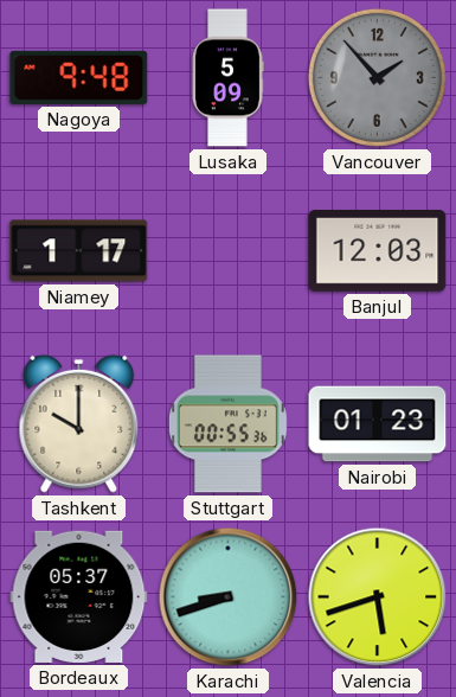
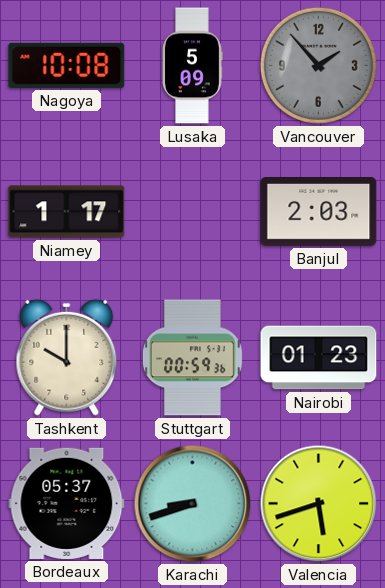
Nagoya: 9:48 -> 10:08
Banjul: 12:03 -> 2:03
Stuttgart: 00:55 -> 00:59
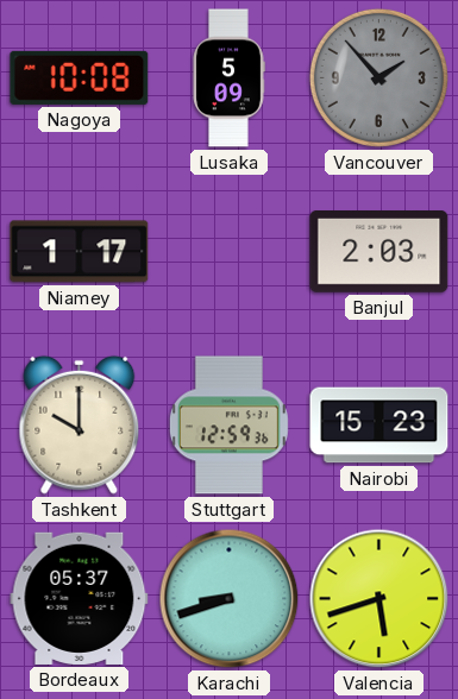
Stuttgart: 00:59 -> 12:59
Nairobi: 01:23 -> 15:23
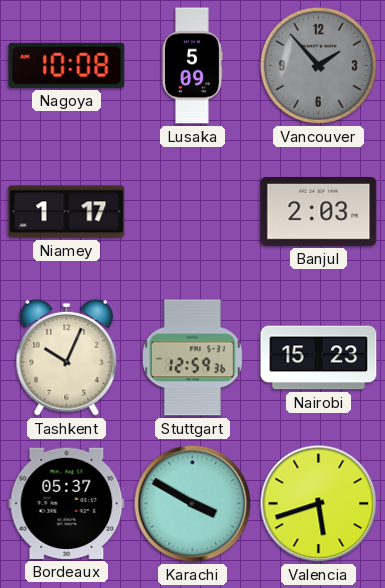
Tashkent: 10:00 -> 10:04
Karachi: 8:42 -> 3:50
